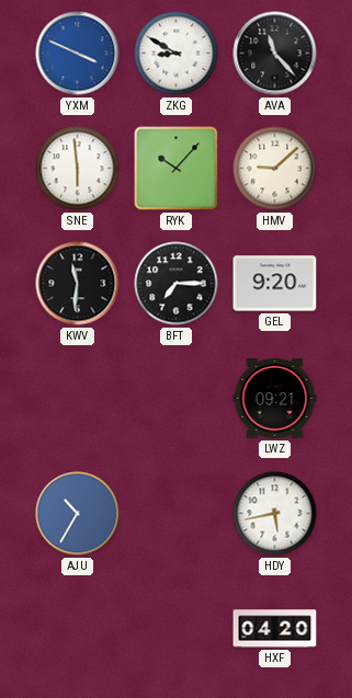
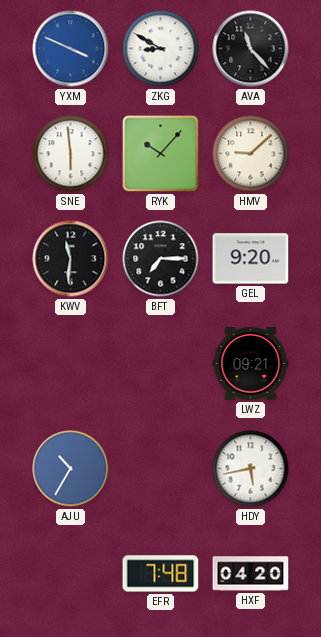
EFR: none -> 7:48
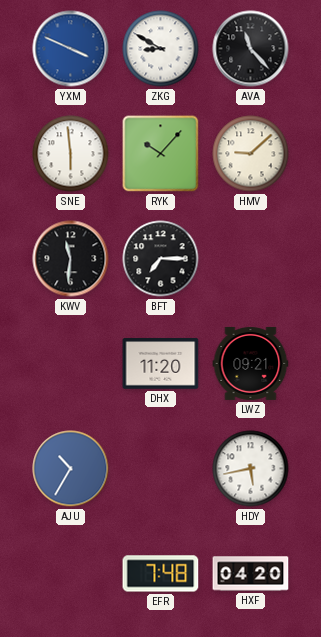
GEL: 9:20 -> none
DHX: none -> 11:20
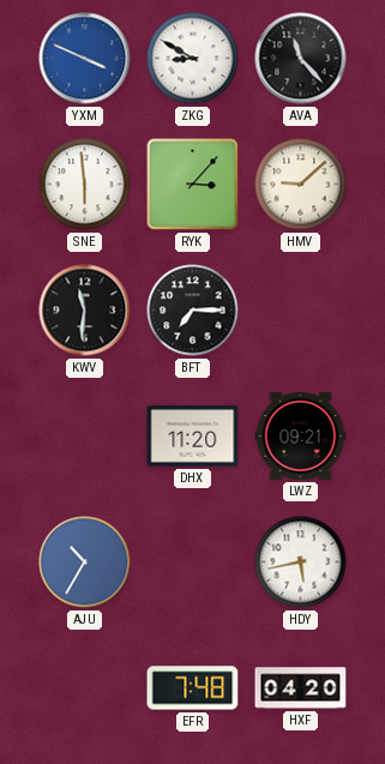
RYK: 10:07 -> 3:07
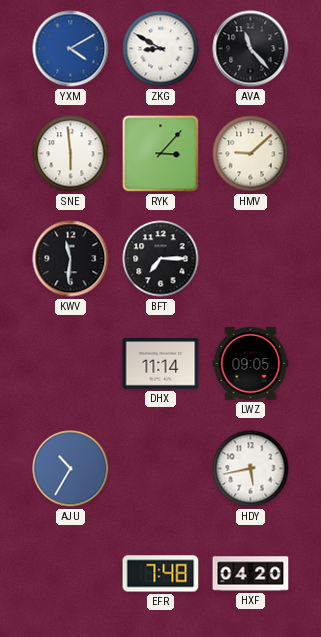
YXM: 3:49 -> 4:10
DHX: 11:20 -> 11:14
LWZ: 09:21 -> 09:05
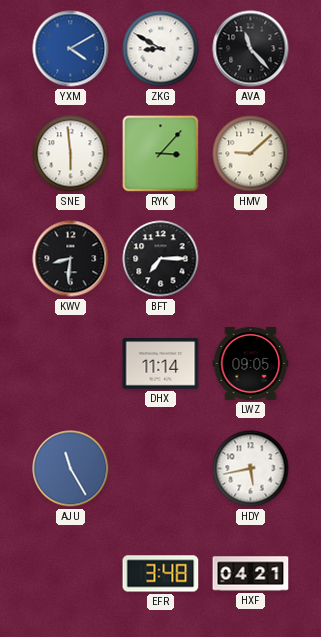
KWV: 11:31 -> 8:31
AJU: 10:35 -> 11:25
EFR: 7:48 -> 3:48
HXF: 04:20 -> 04:21
